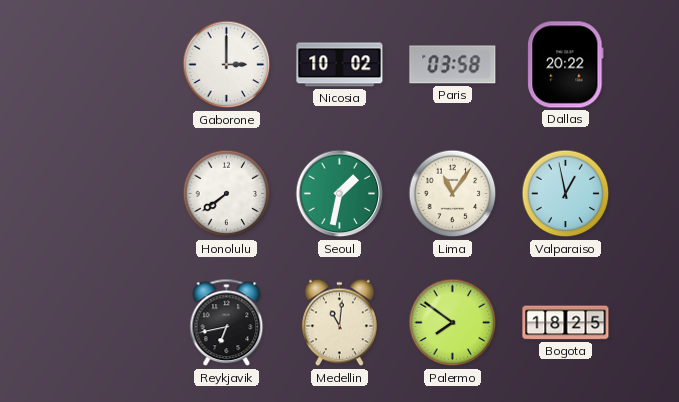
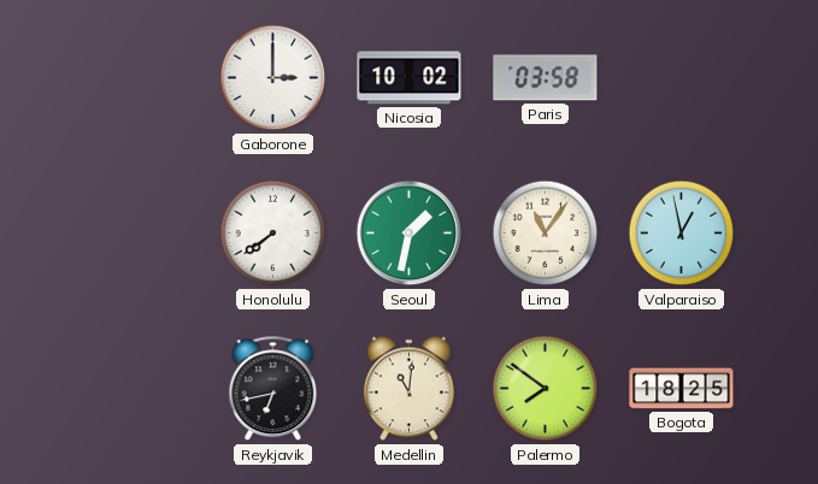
Dallas: 20:22 -> none
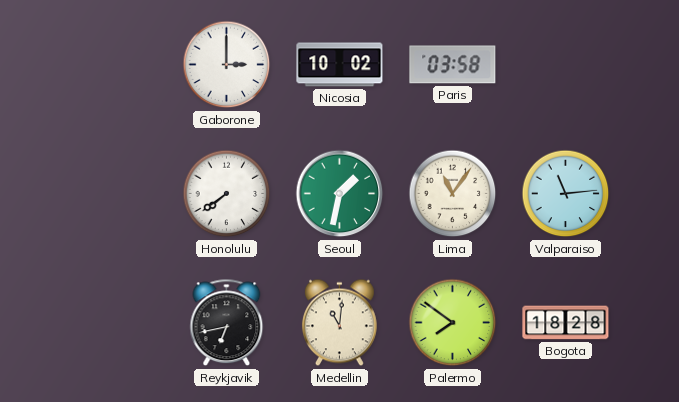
Valparaiso: 12:58 -> 11:14
Bogota: 18:25 -> 18:28
